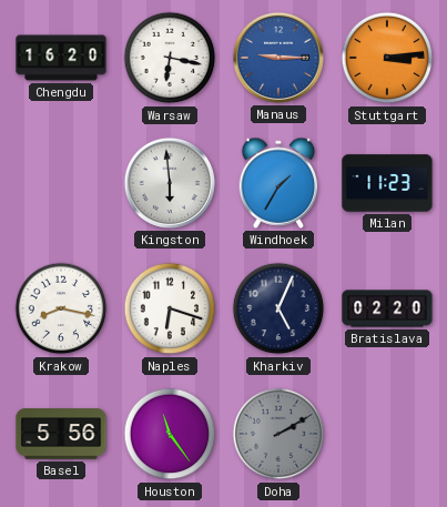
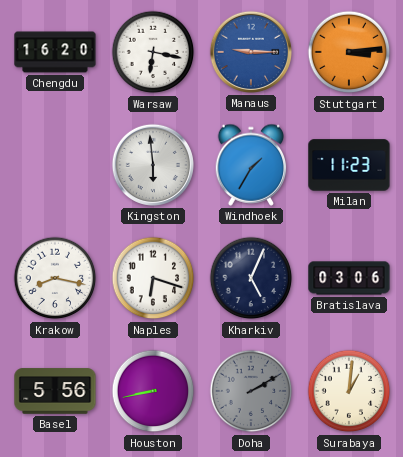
Bratislava: 02:20 -> 03:06
Houston: 11:24 -> 8:43
Surabaya: none -> 1:01
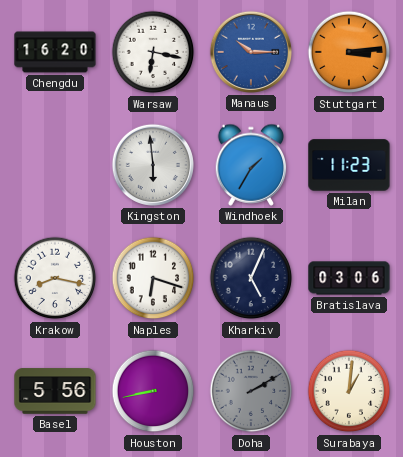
Manaus: 9:15 -> 10:15
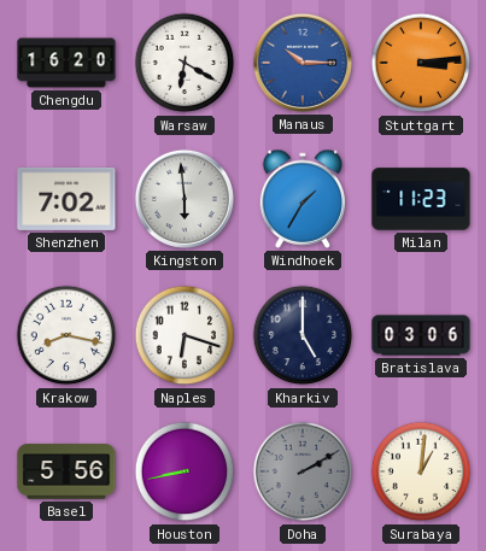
Warsaw: 6:17 -> 6:20
Shenzhen: none -> 7:02
Kharkiv: 5:04 -> 5:00
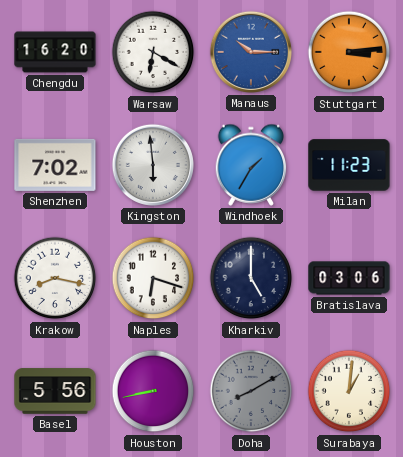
Doha: 2:10 -> 8:10
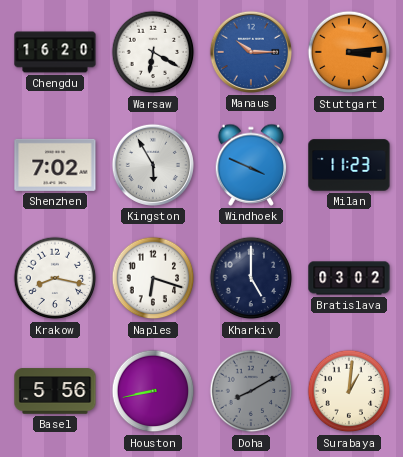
Kingston: 5:59 -> 5:55
Windhoek: 1:35 -> 3:49
Bratislava: 03:06 -> 03:02
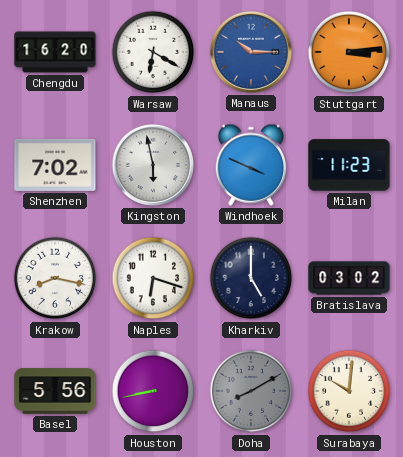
Kingston: 5:55 -> 5:58
Surabaya: 1:01 -> 10:01
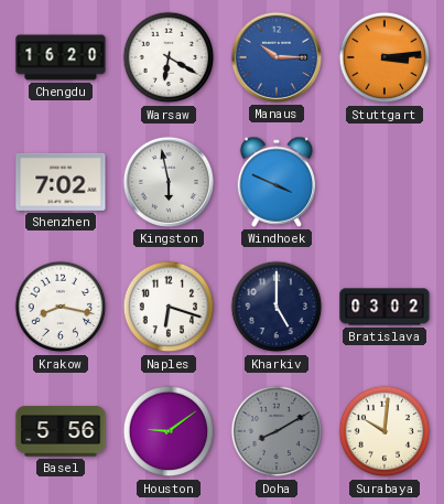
Milan: 11:23 -> none
Houston: 8:43 -> 9:09
